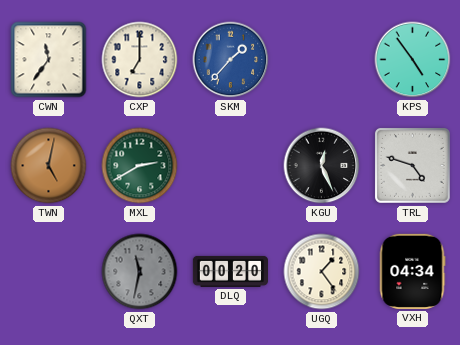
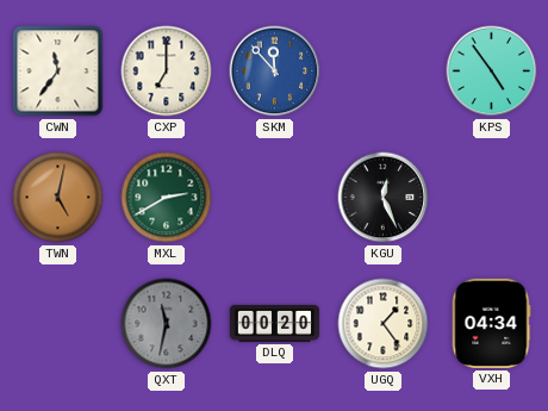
SKM: 1:37 -> 11:53
TRL: 4:48 -> none
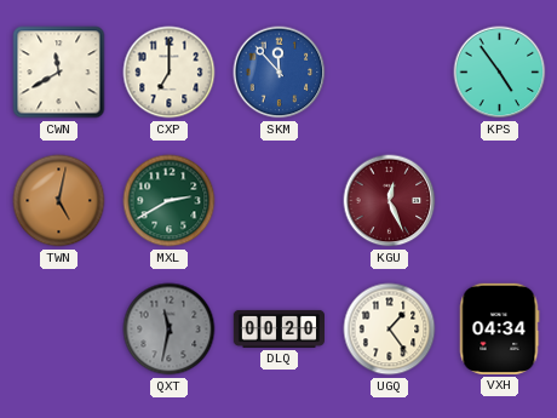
CWN: 11:36 -> 11:40
KGU dial: black -> burgundy
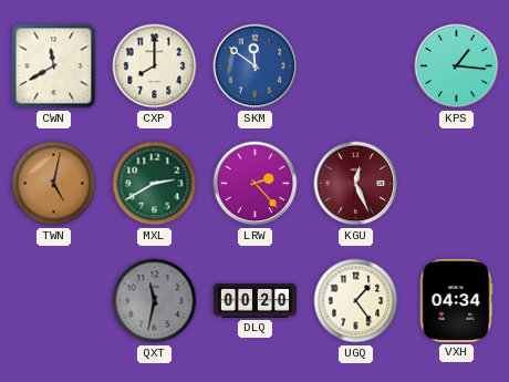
CXP: 7:00 -> 8:00
SKM: 11:53 -> 11:51
KPS: 4:54 -> 1:16
LRW: none -> 2:23
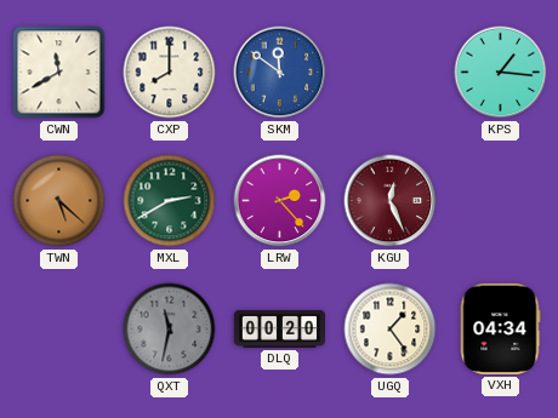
TWN: 5:02 -> 5:22
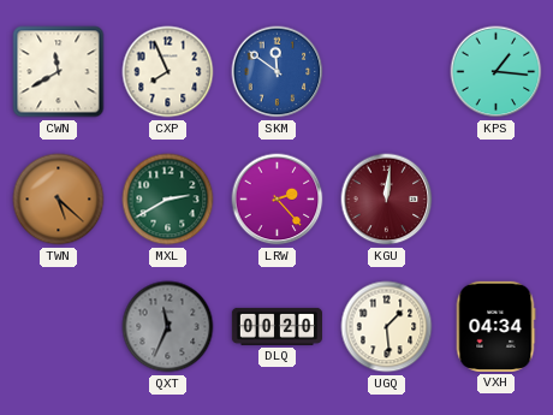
CXP: 8:00 -> 7:56
KGU: 12:26 -> 12:01
QXT: 11:32 -> 11:34
UGQ: 1:24 -> 1:29
